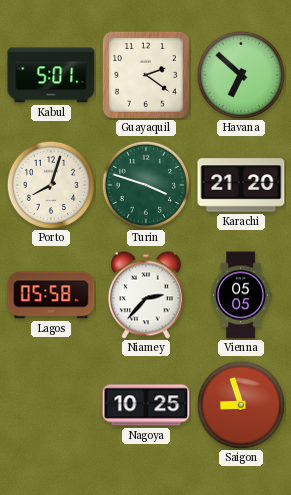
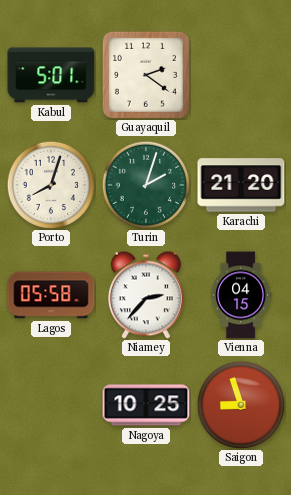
Havana: 6:52 -> none
Turin: 3:48 -> 2:03
Vienna: 05:05 -> 04:15
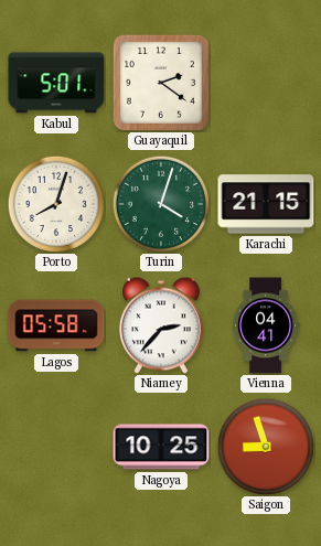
Turin: 2:03 -> 4:03
Karachi: 21:20 -> 21:15
Vienna: 04:15 -> 04:41
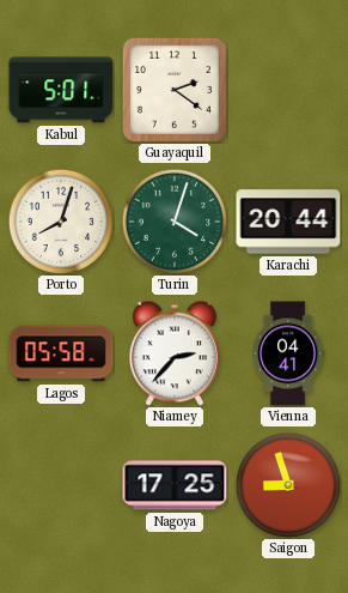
Karachi: 21:15 -> 20:44
Nagoya: 10:25 -> 17:25
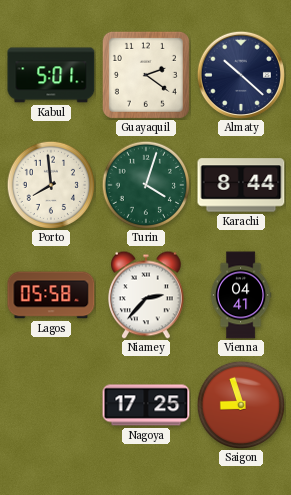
Almaty: none -> 10:22
Porto: 8:03 -> 7:59
Karachi: 20:44 -> 8:44
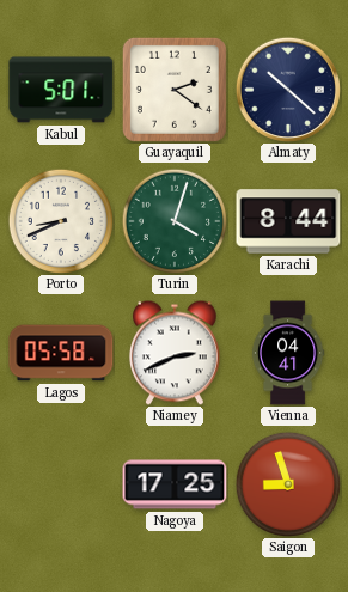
Porto: 7:59 -> 8:41
Niamey: 2:37 -> 2:41
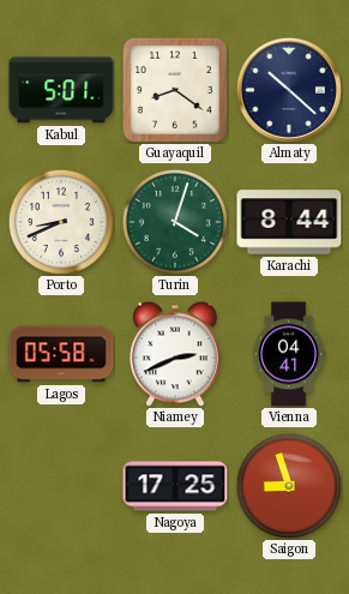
Guayaquil: 2:21 -> 8:21
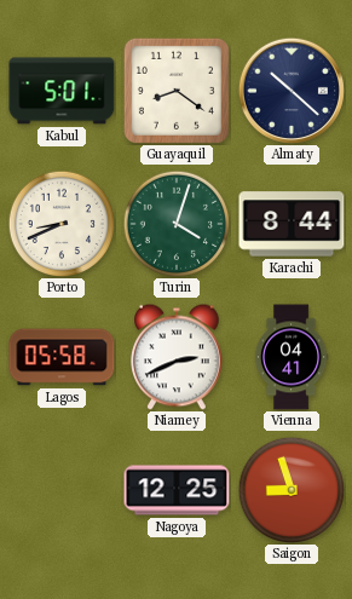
Nagoya: 17:25 -> 12:25
